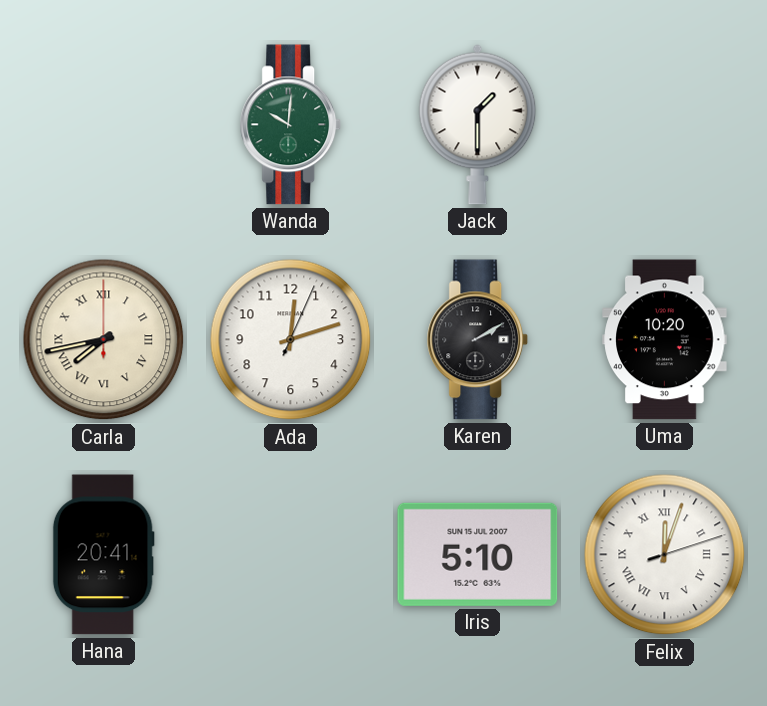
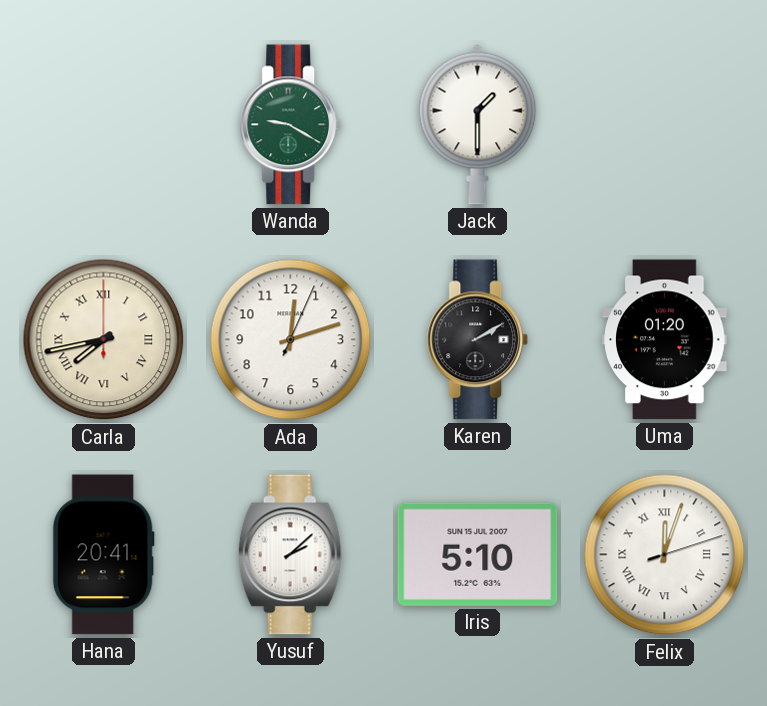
Wanda: 10:01 -> 9:20
Uma: 10:20 -> 01:20
Yusuf: none -> 2:08
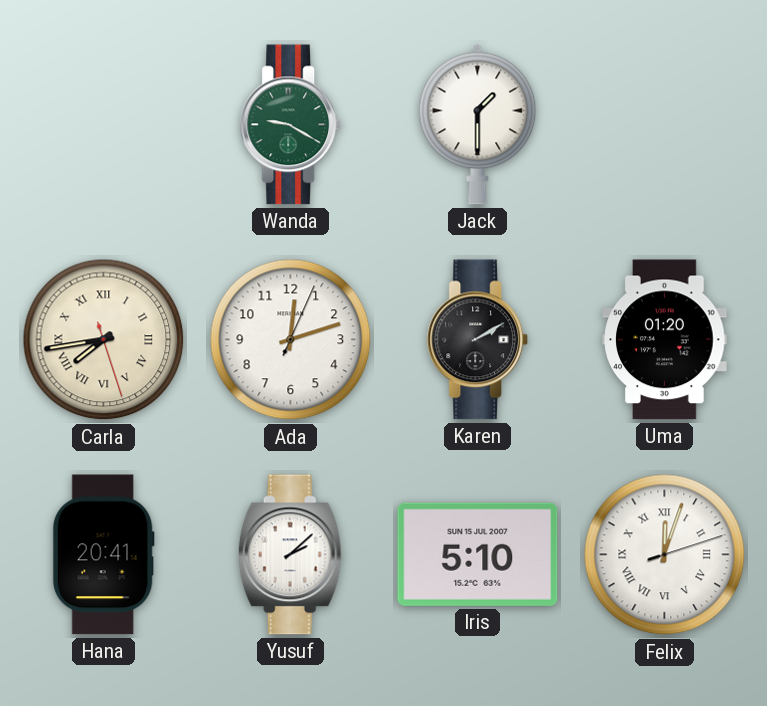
Carla: 7:43:00 -> 7:43:27
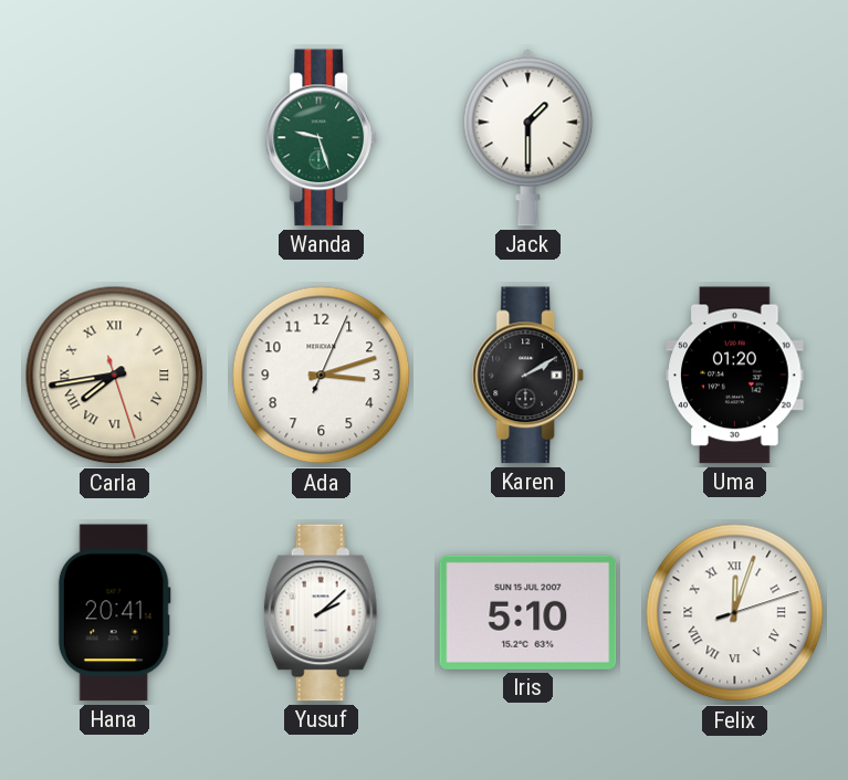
Wanda: 9:20 -> 9:27
Ada: 12:12 -> 3:12
